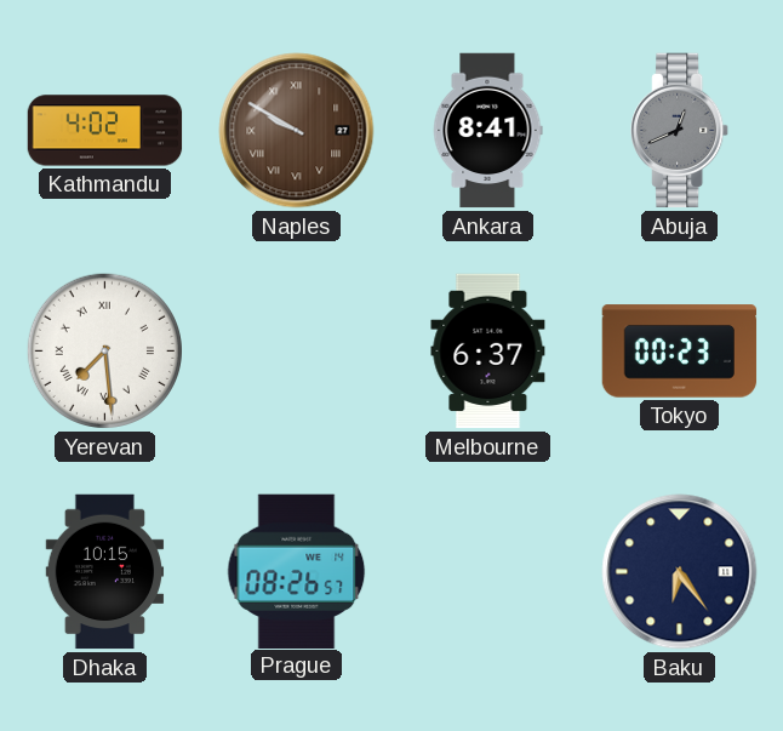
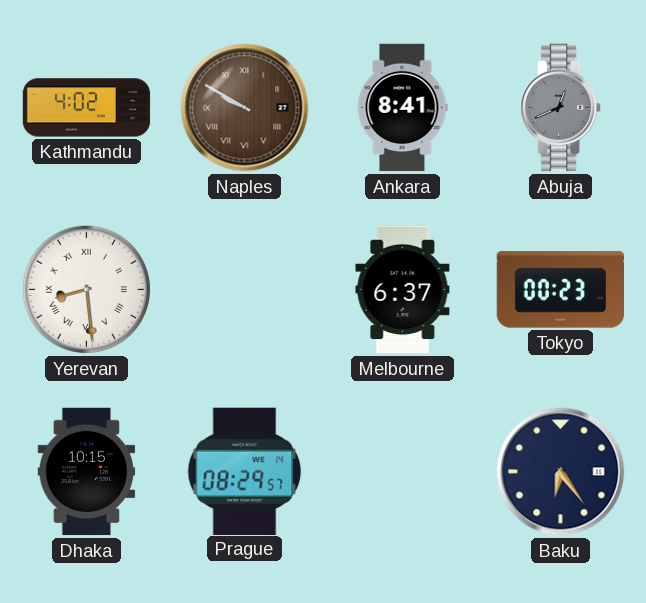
Yerevan: 7:29 -> 8:29
Prague: 08:26 -> 08:29
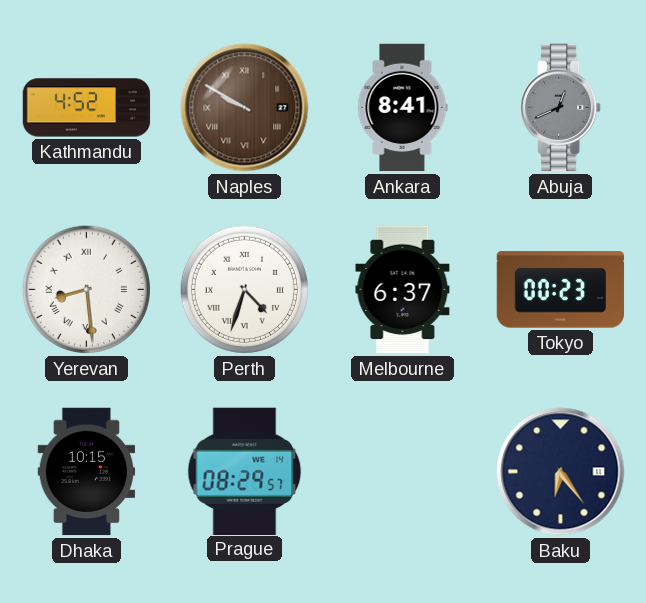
Kathmandu: 4:02 -> 4:52
Perth: none -> 4:33
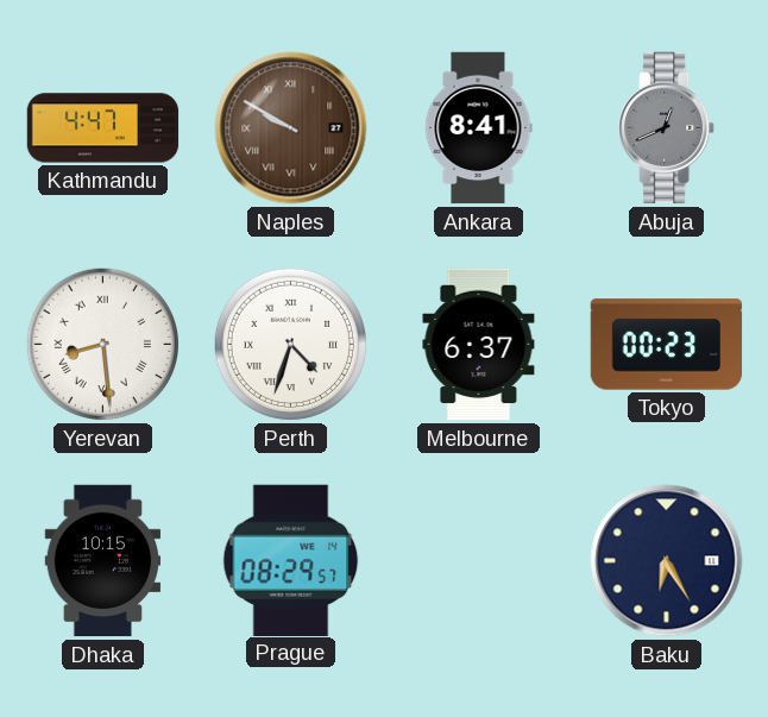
Kathmandu: 4:52 -> 4:47
Baku: 6:24 -> 6:25
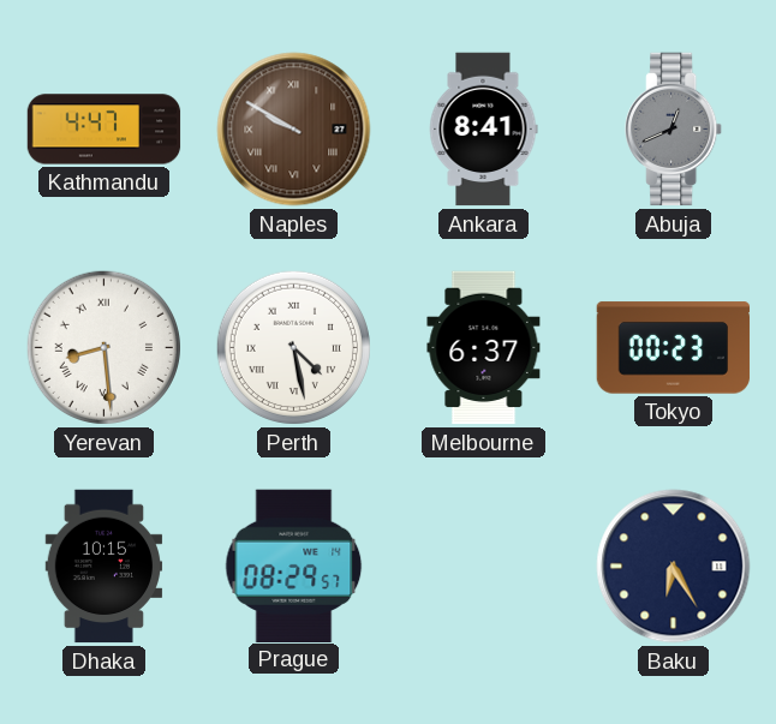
Perth: 4:33 -> 4:28
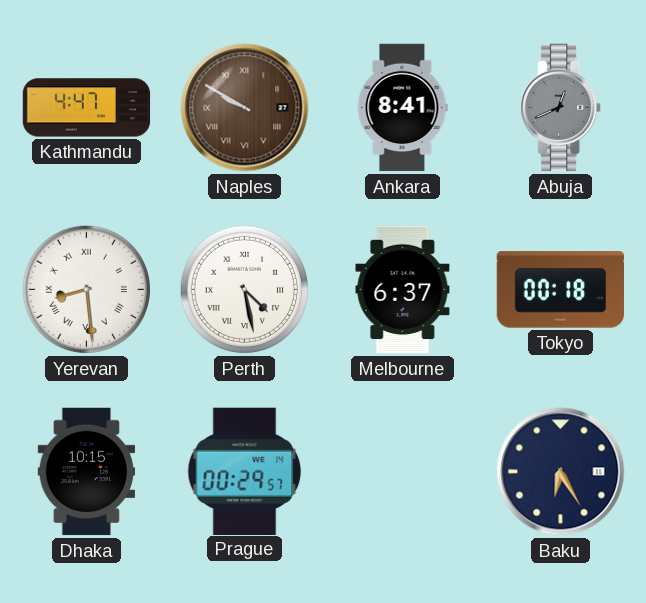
Tokyo: 00:23 -> 00:18
Prague: 08:29 -> 00:29
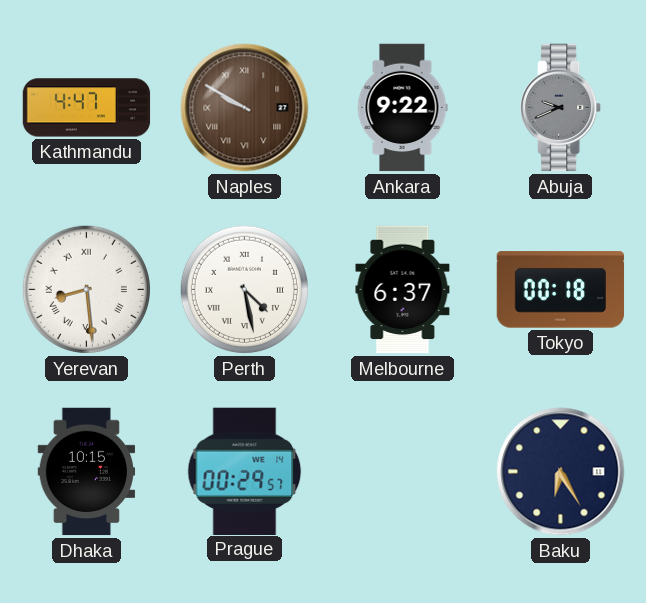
Ankara: 8:41 -> 9:22
Abuja: 12:41 -> 9:41
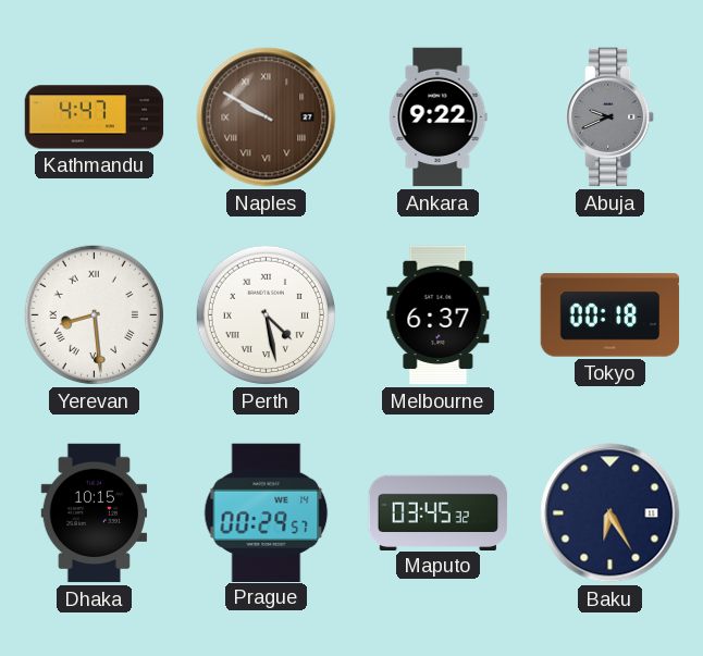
Maputo: none -> 03:45
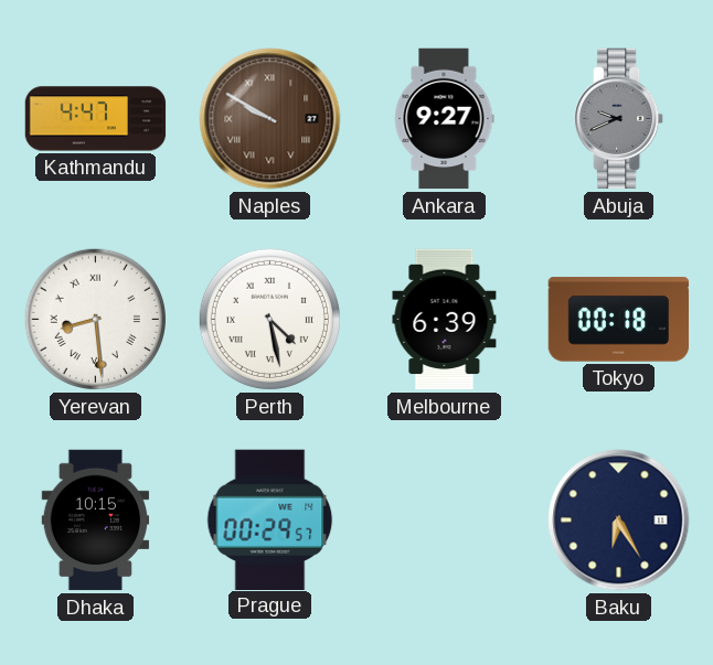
Ankara: 9:22 -> 9:27
Melbourne: 6:37 -> 6:39
Maputo: 03:45 -> none
